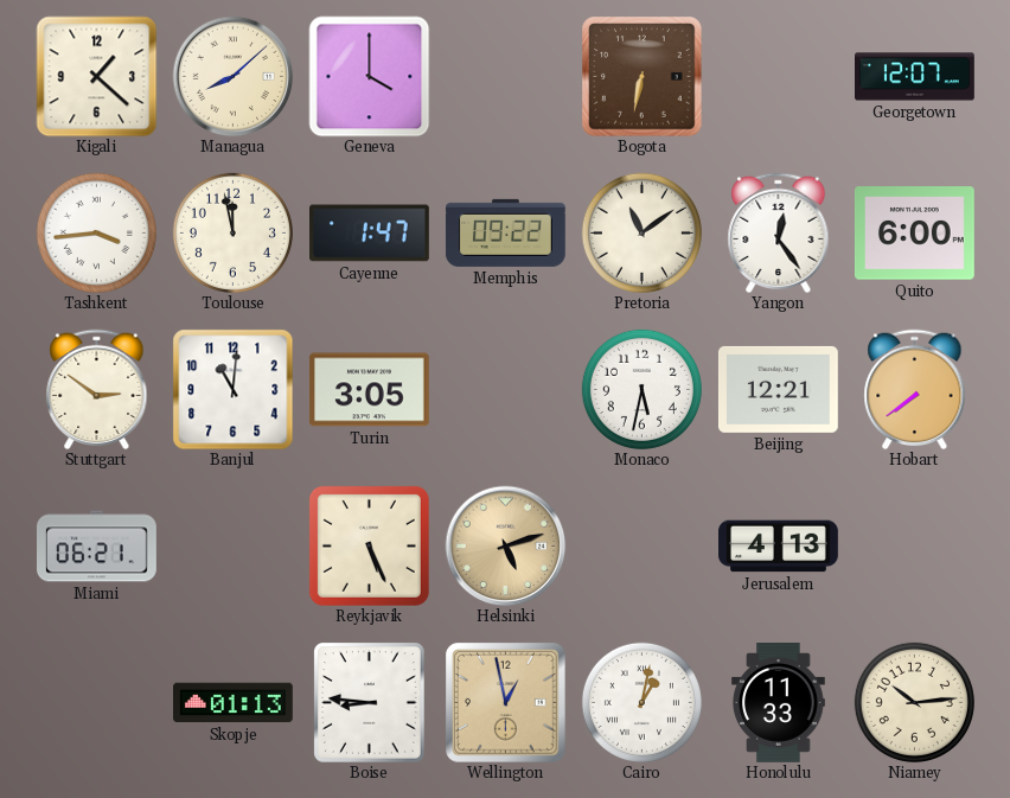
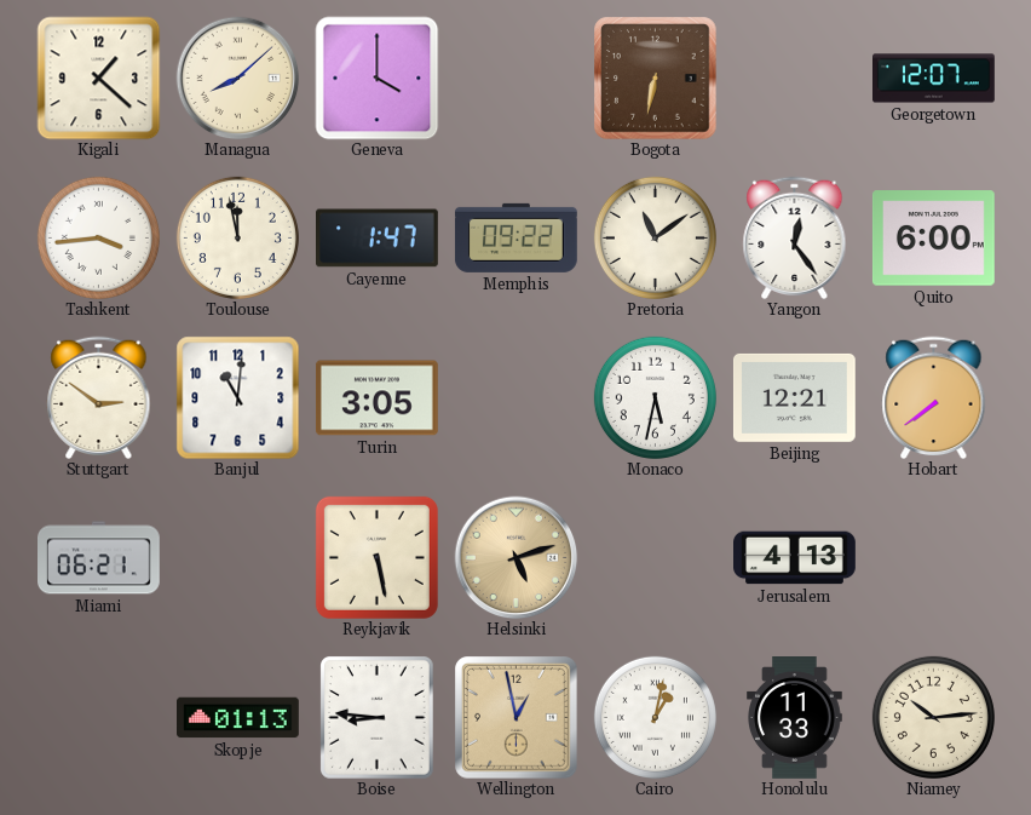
Reykjavik: 5:26 -> 5:28
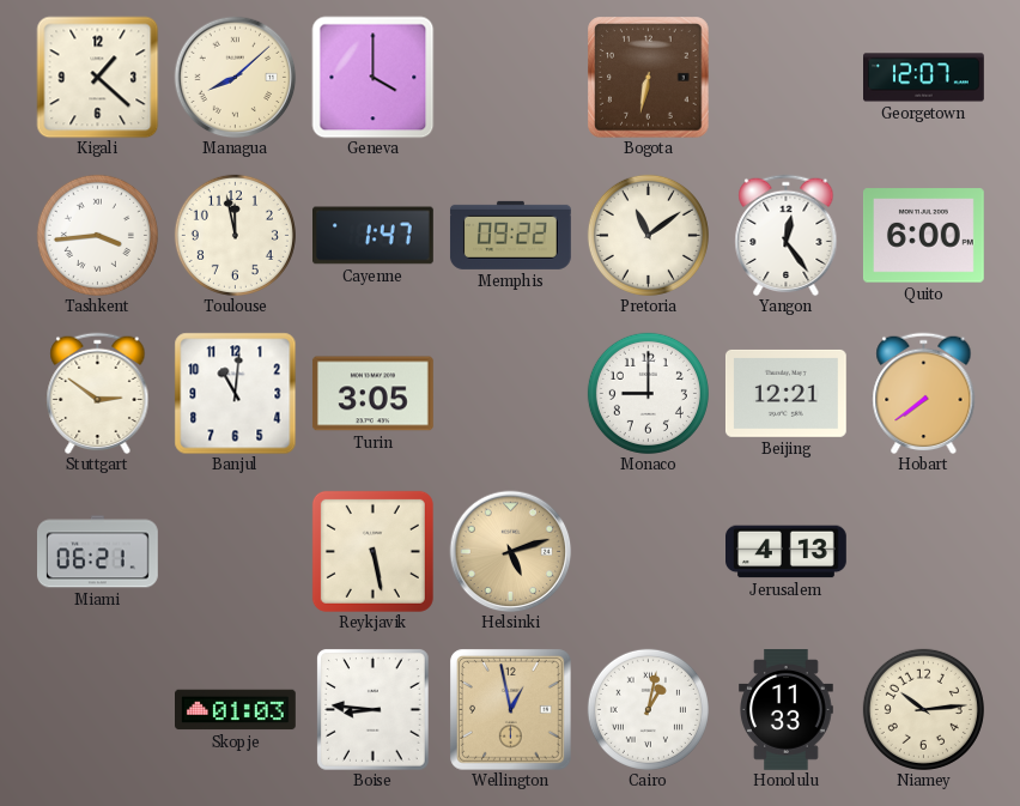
Monaco: 5:32 -> 9:00
Skopje: 01:13 -> 01:03
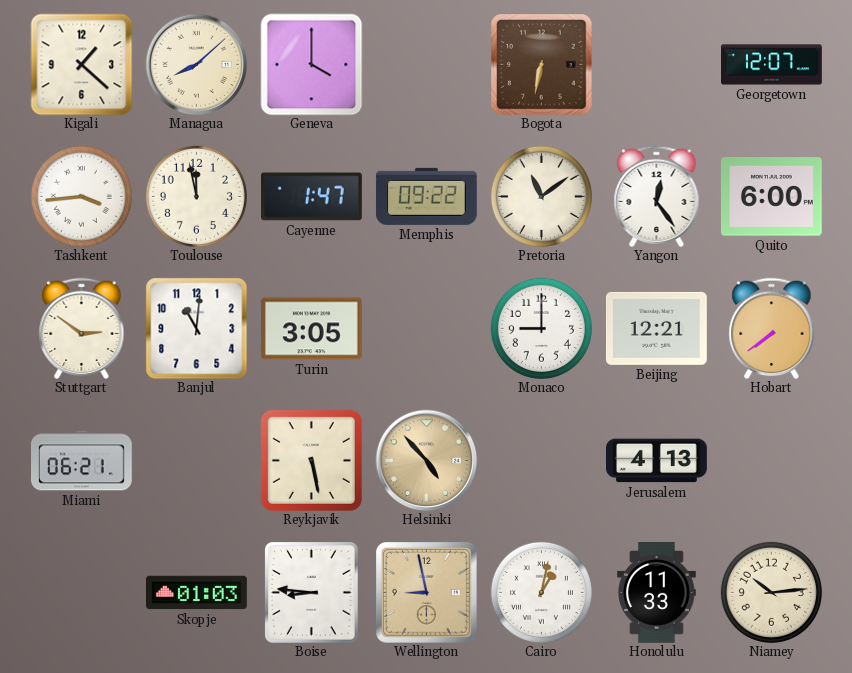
Helsinki: 5:12 -> 4:53
Wellington: 12:58 -> 8:58
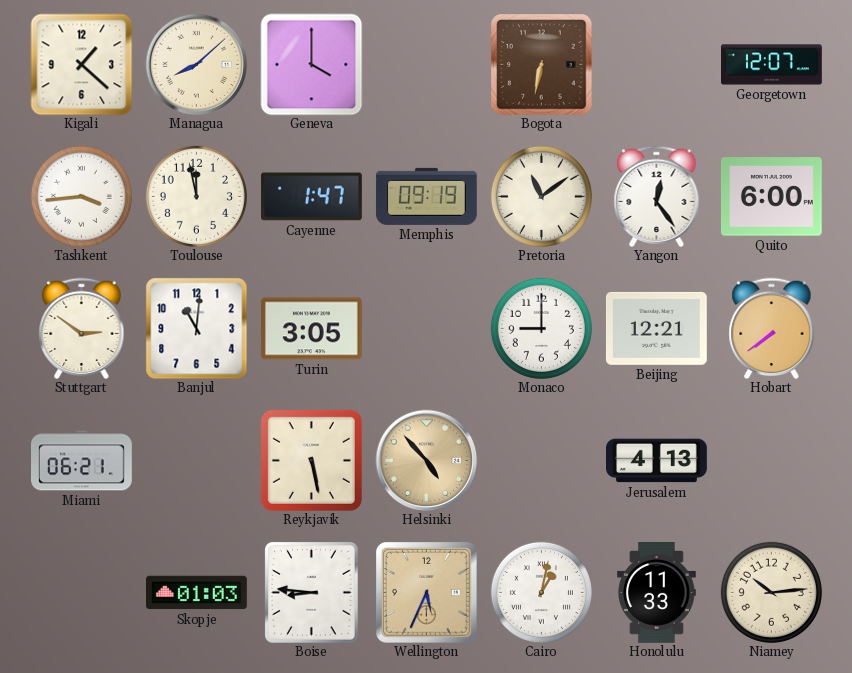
Memphis: 09:22 -> 09:19
Wellington: 8:58 -> 5:34
